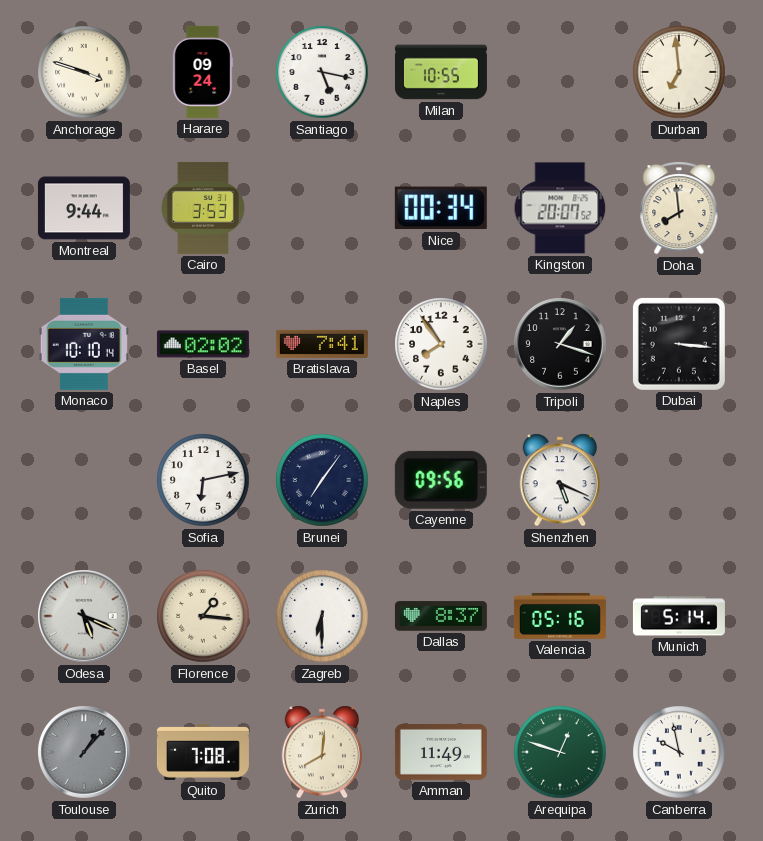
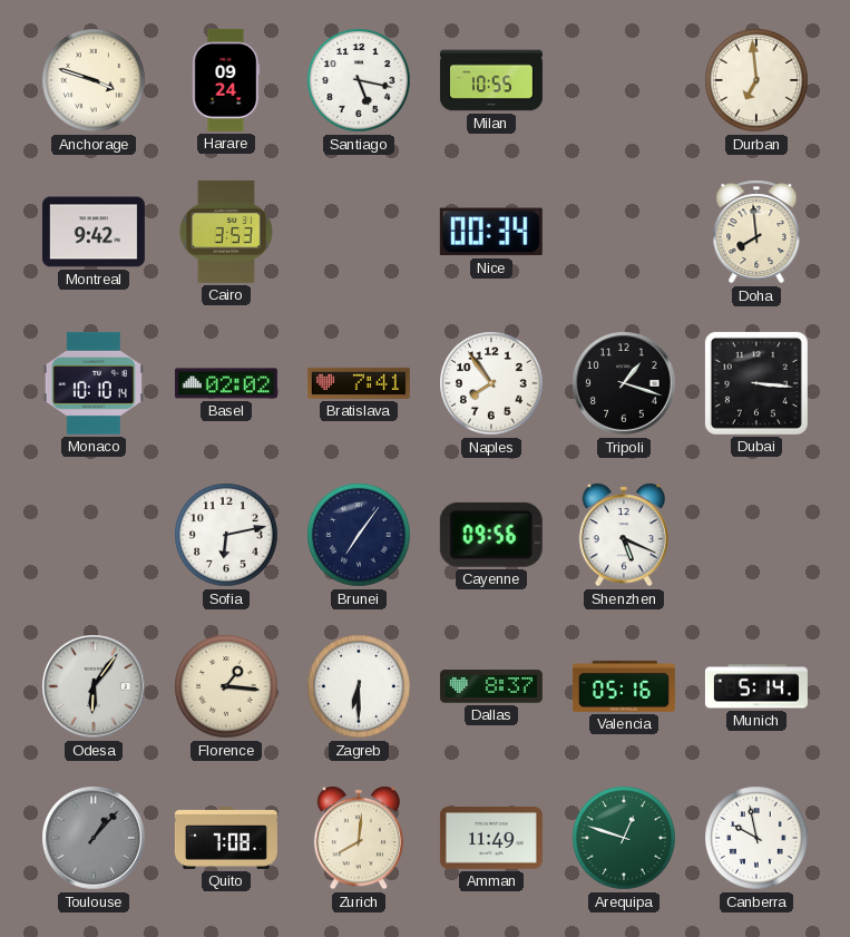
Montreal: 9:44 -> 9:42
Kingston: 20:07 -> none
Odesa: 5:19 -> 6:06
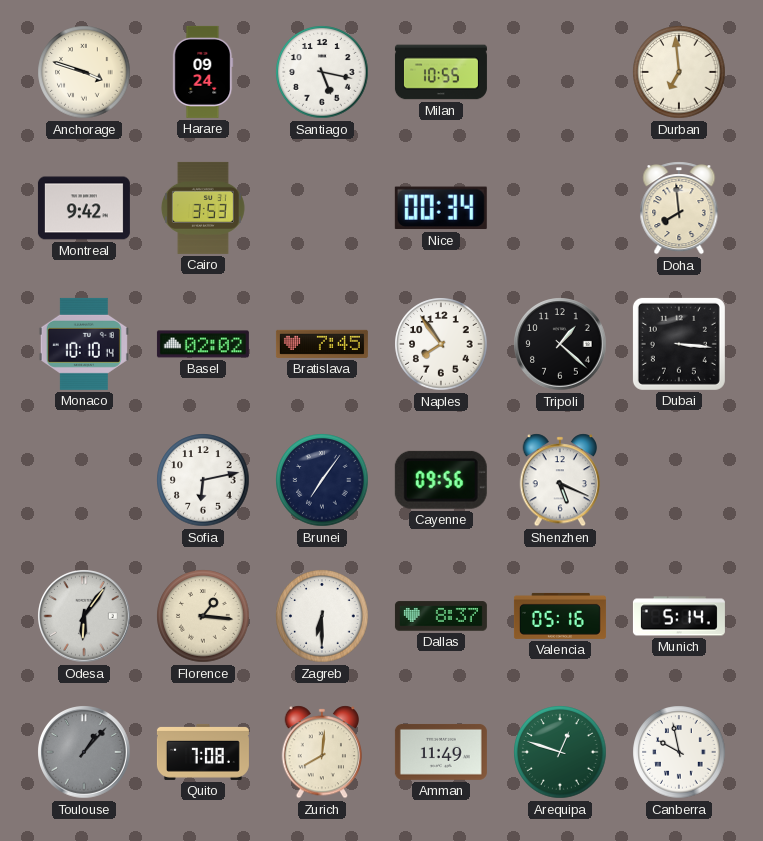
Bratislava: 7:41 -> 7:45
Tripoli: 1:18 -> 1:22
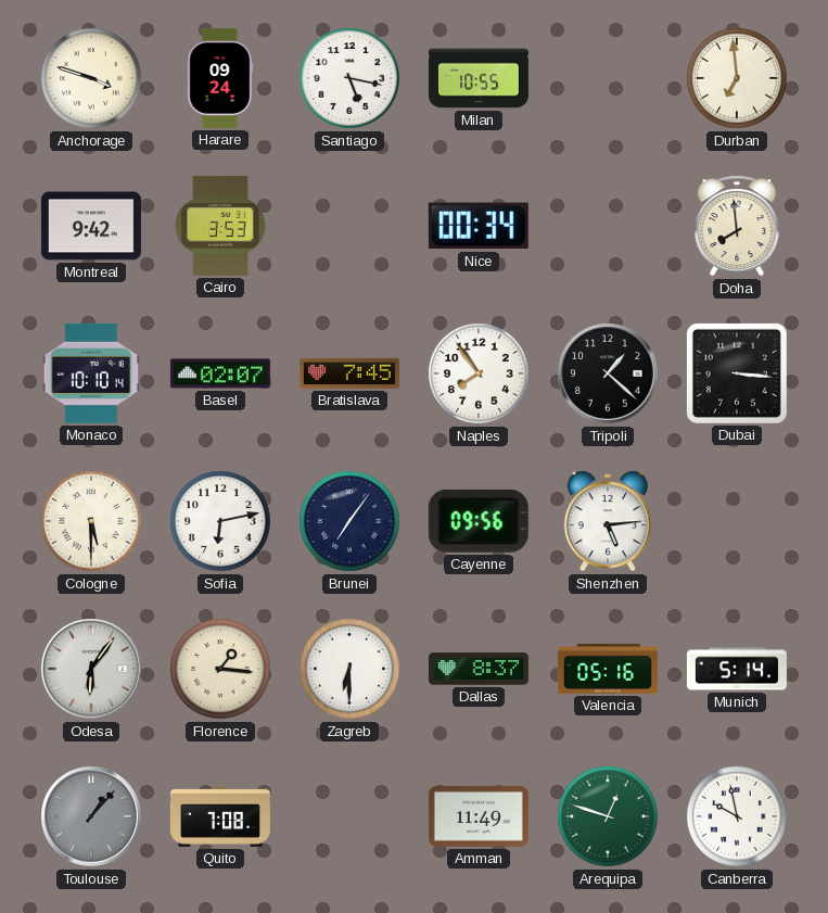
Basel: 02:02 -> 02:07
Cologne: none -> 5:30
Shenzhen: 5:19 -> 5:14
Zurich: 8:01 -> none
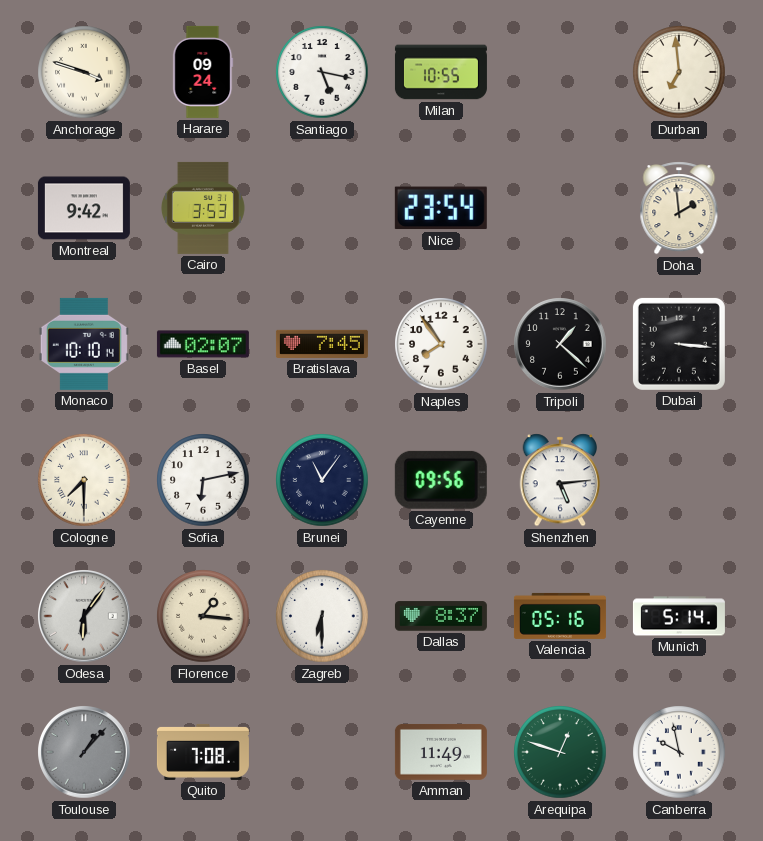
Nice: 00:34 -> 23:54
Doha: 7:59 -> 1:59
Cologne: 5:30 -> 7:30
Brunei: 7:06 -> 11:06
